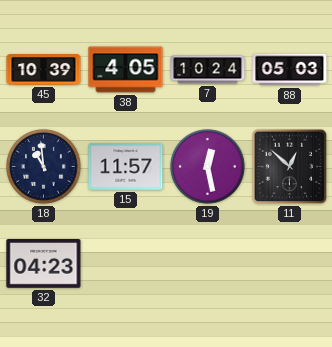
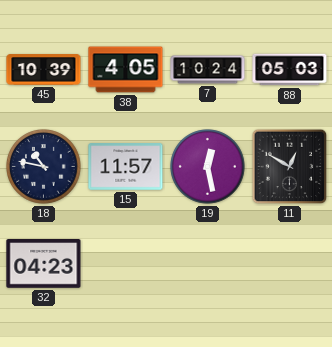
18: 10:59 -> 10:47
11: 12:52 -> 12:50
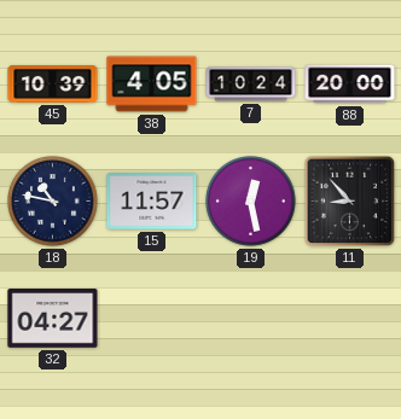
88: 05:03 -> 20:00
11: 12:50 -> 8:53
32: 04:23 -> 04:27
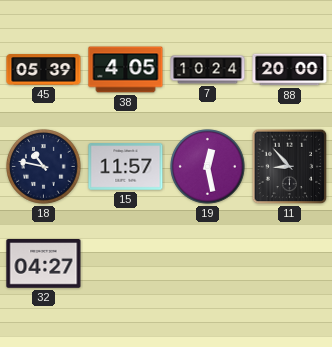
45: 10:39 -> 05:39
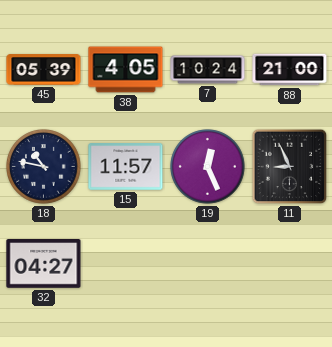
88: 20:00 -> 21:00
19: 12:28 -> 12:26
11: 8:53 -> 8:56
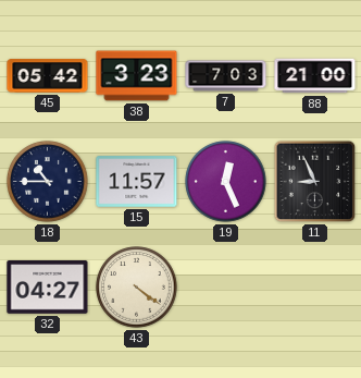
45: 05:39 -> 05:42
38: 4:05 -> 3:23
7: 10:24 -> 7:03
18: 10:47 -> 10:45
43: none -> 4:21
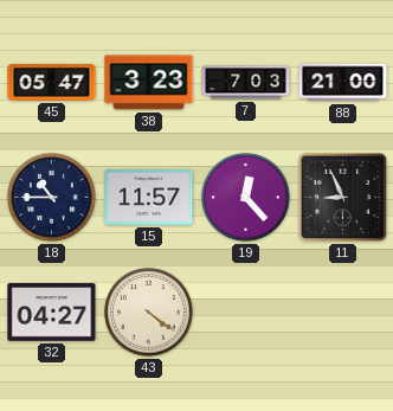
45: 05:42 -> 05:47
19: 12:26 -> 12:23
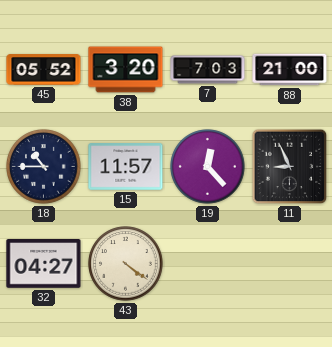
45: 05:47 -> 05:52
38: 3:23 -> 3:20
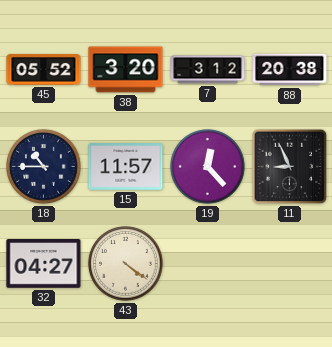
7: 7:03 -> 3:12
88: 21:00 -> 20:38
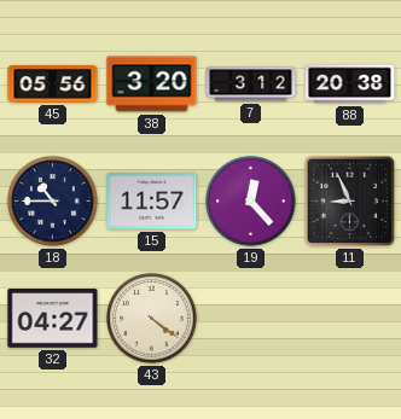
45: 05:52 -> 05:56
